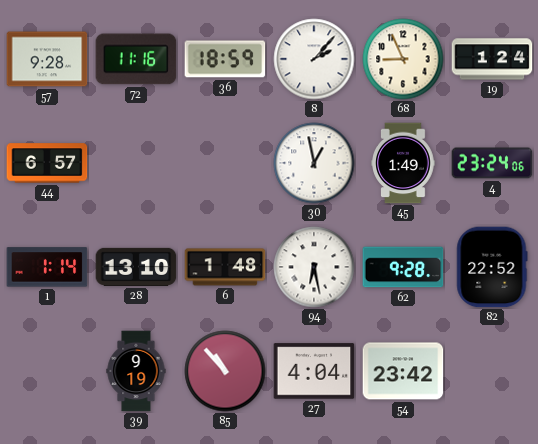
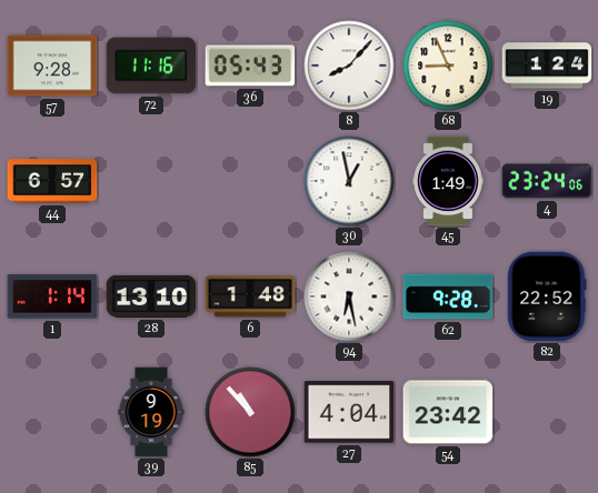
36: 18:59 -> 05:43
8: 2:07 -> 8:07
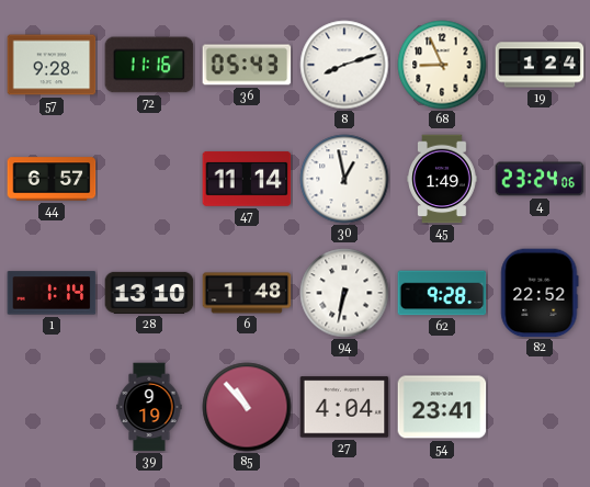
8: 8:07 -> 8:12
47: none -> 11:14
94: 6:28 -> 6:32
54: 23:42 -> 23:41
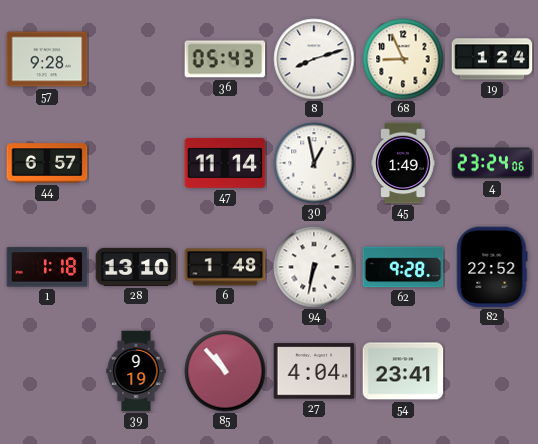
72: 11:16 -> none
1: 1:14 -> 1:18
